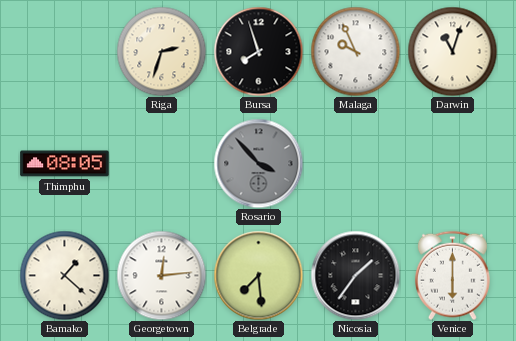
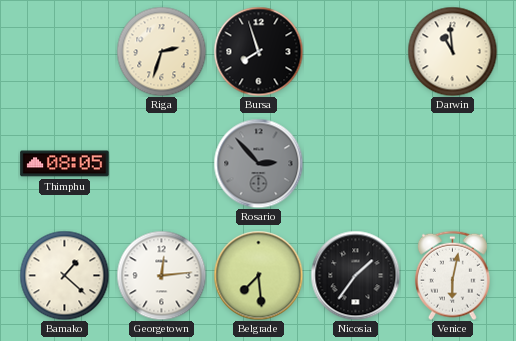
Malaga: 9:56 -> none
Darwin: 11:03 -> 10:59
Rosario: 3:53 -> 2:53
Venice: 6:00 -> 6:02
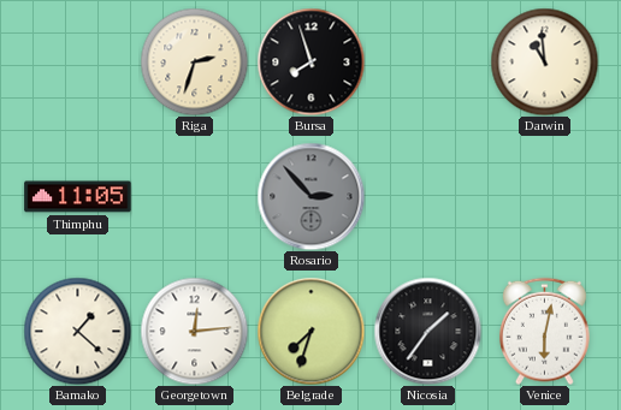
Thimphu: 08:05 -> 11:05
Belgrade: 7:29 -> 7:33
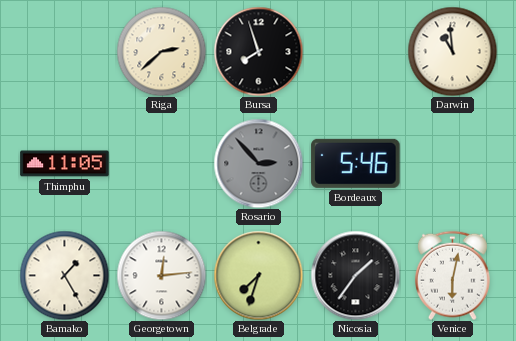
Riga: 2:33 -> 2:38
Bordeaux: none -> 5:46
Bamako: 1:22 -> 1:25
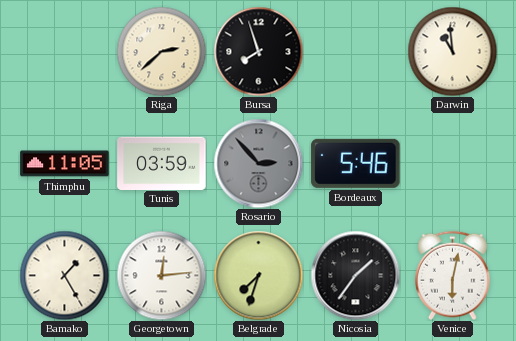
Tunis: none -> 03:59
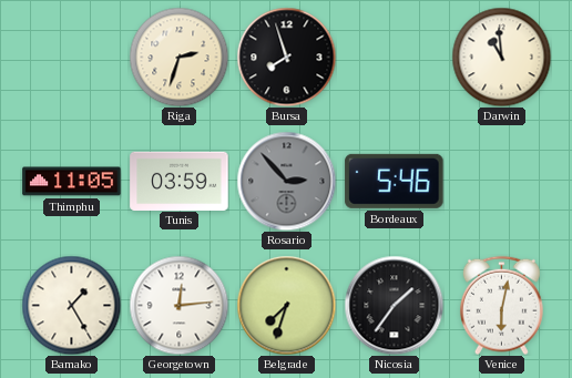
Riga: 2:38 -> 2:33
